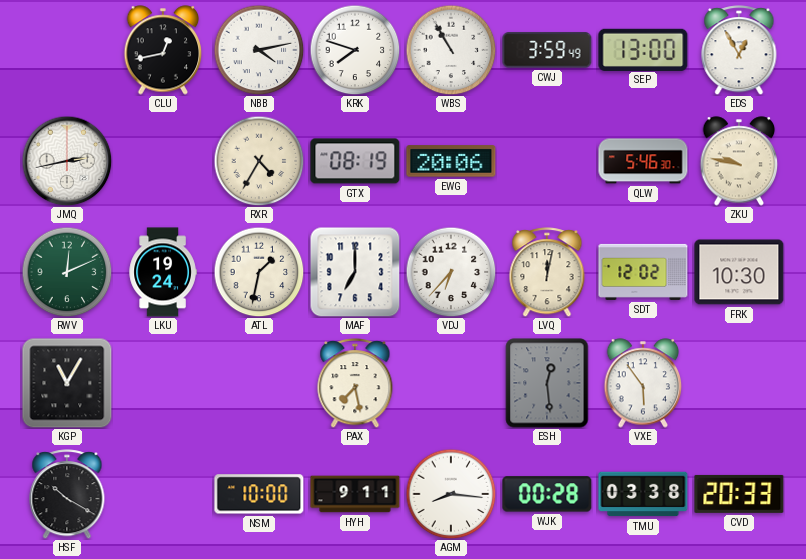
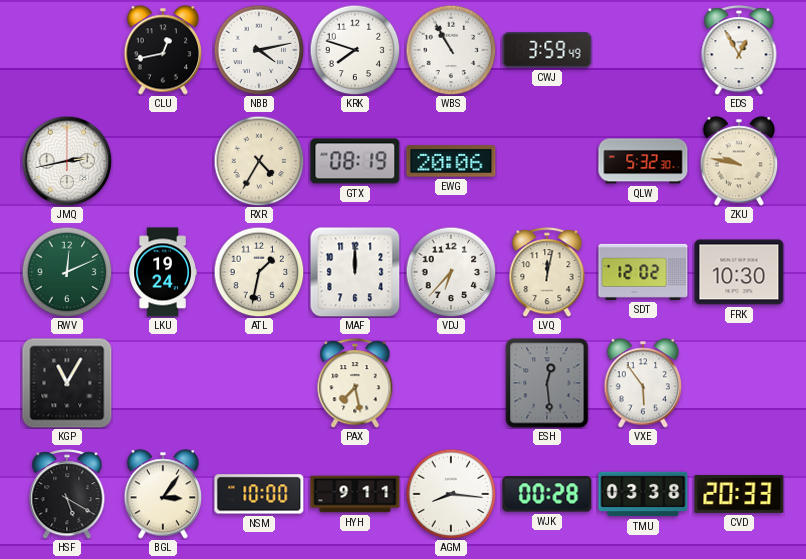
SEP: 13:00 -> none
QLW: 5:46 -> 5:32
MAF: 7:00 -> 12:00
HSF: 10:20 -> 5:20
BGL: none -> 3:06
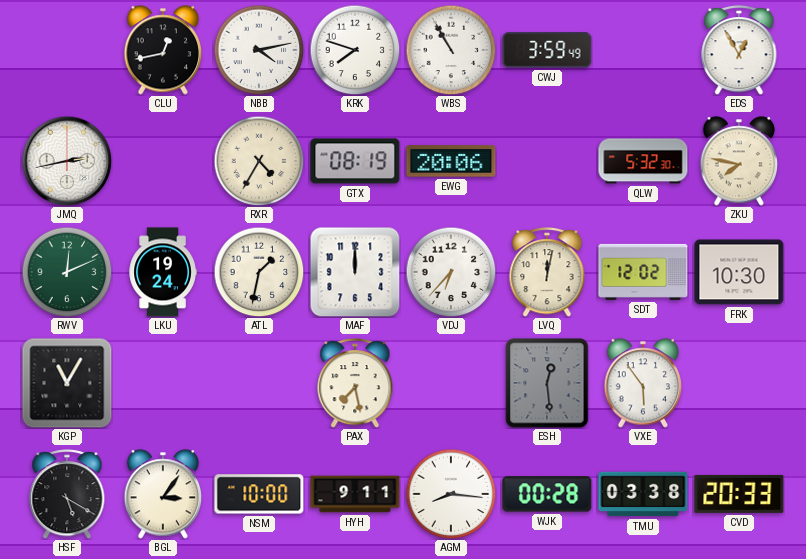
ZKU: 9:47 -> 7:47
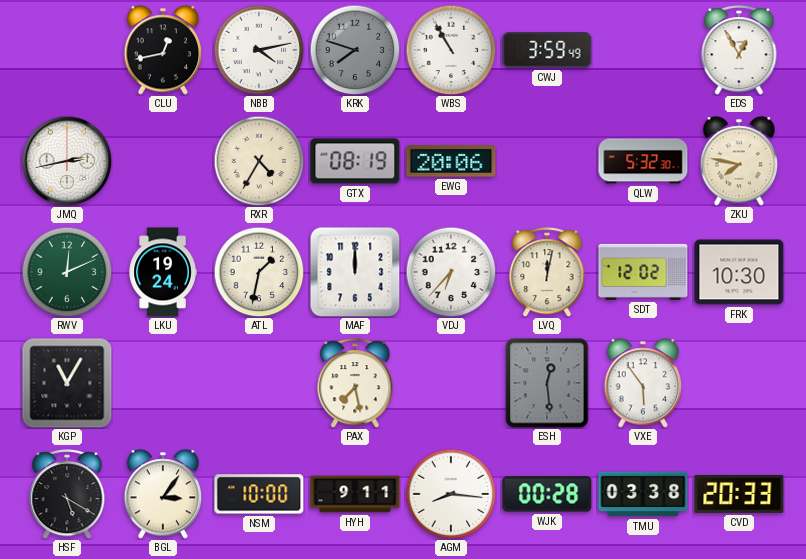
KRK dial: white -> grey
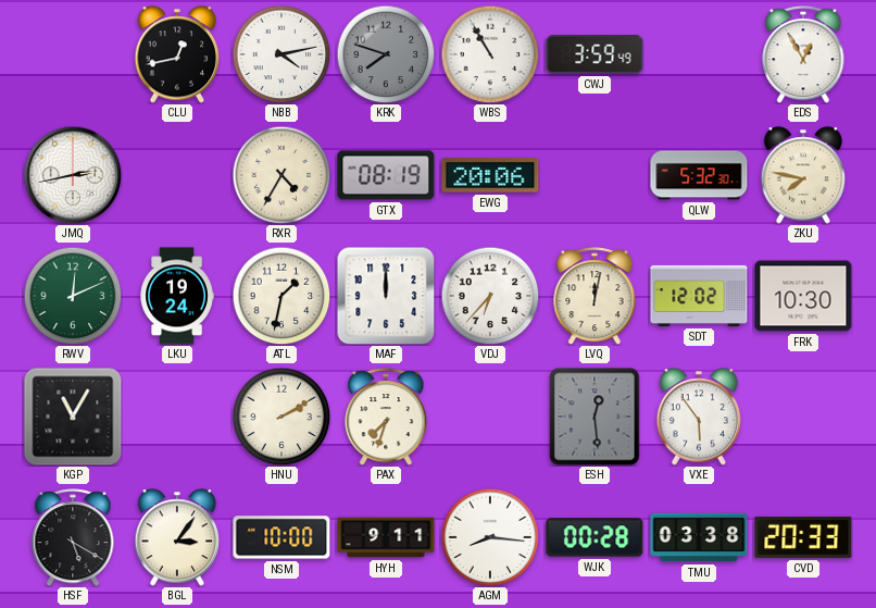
HNU: none -> 2:10
PAX: 7:28 -> 7:33
